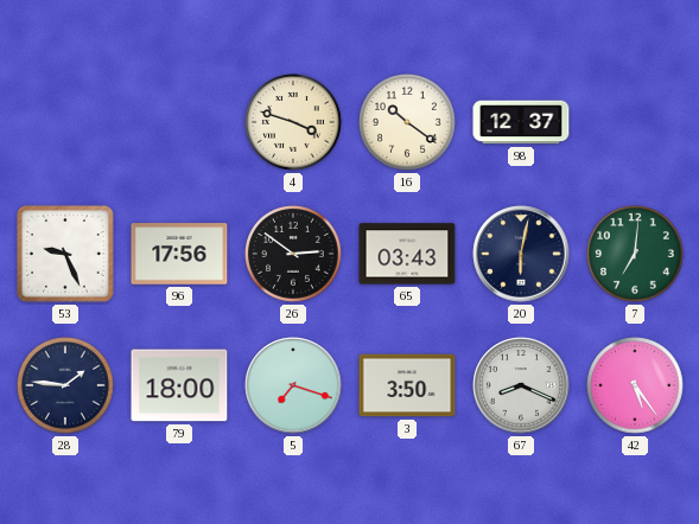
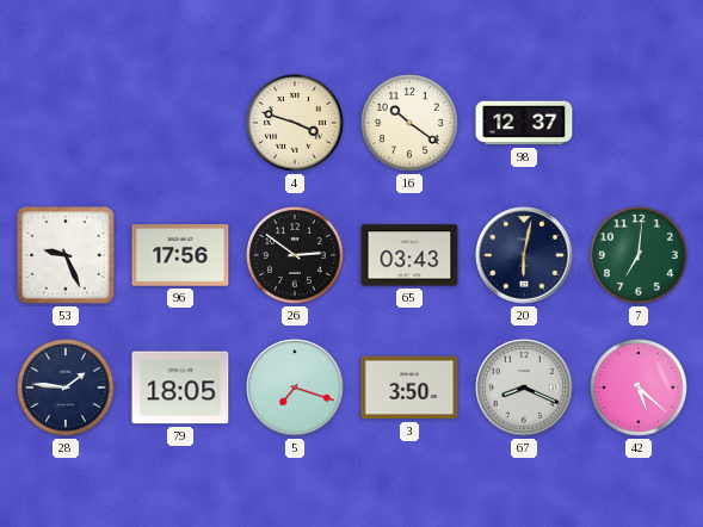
79: 18:00 -> 18:05
42: 5:24 -> 5:22
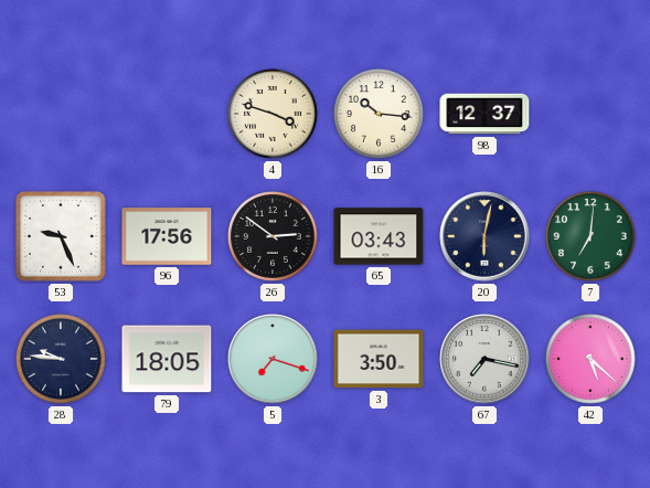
16: 10:21 -> 10:16
28: 1:46 -> 9:46
67: 8:19 -> 7:17
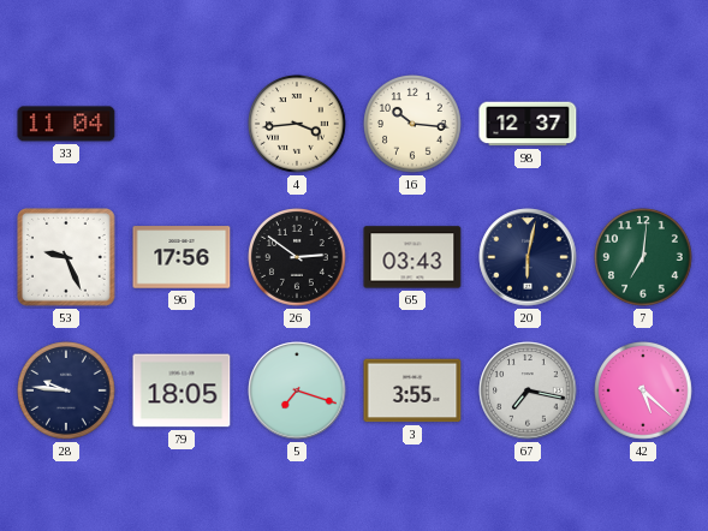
33: none -> 11:04
4: 3:48 -> 3:44
3: 3:50 -> 3:55
